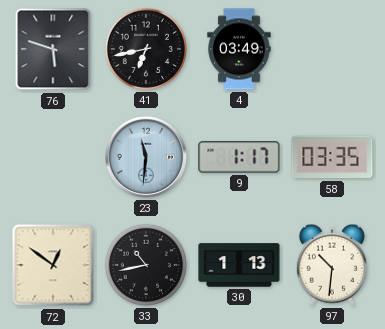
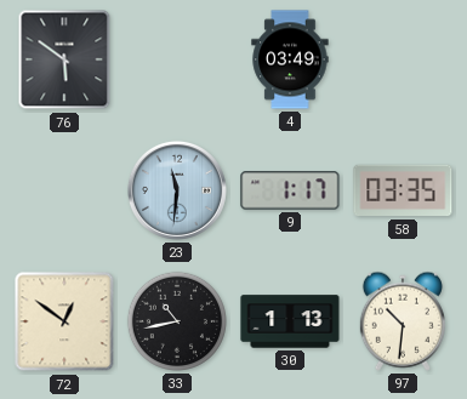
76: 5:48 -> 5:51
41: 6:43 -> none
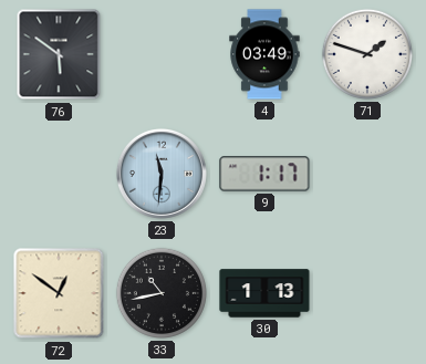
71: none -> 1:48
58: 03:35 -> none
97: 10:31 -> none
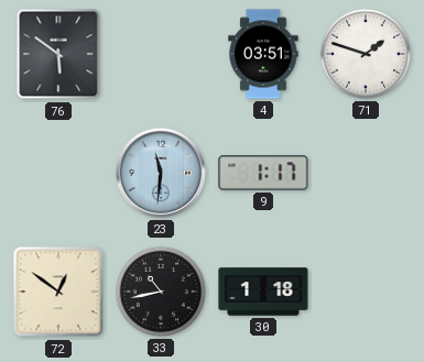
4: 03:49 -> 03:51
30: 1:13 -> 1:18
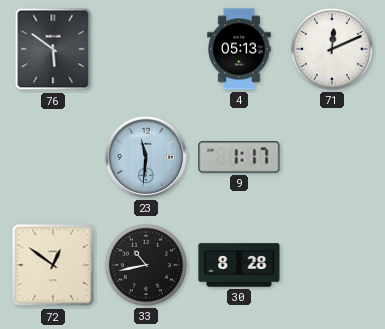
4: 03:51 -> 05:13
71: 1:48 -> 12:11
30: 1:18 -> 8:28
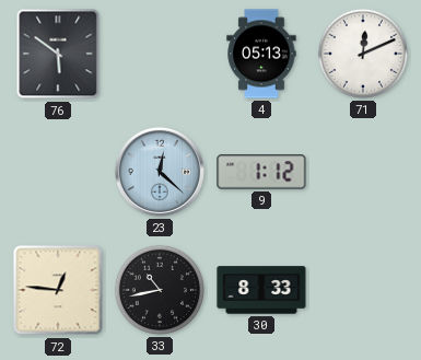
23: 11:31 -> 12:22
9: 1:17 -> 1:12
72: 12:51 -> 12:46
30: 8:28 -> 8:33
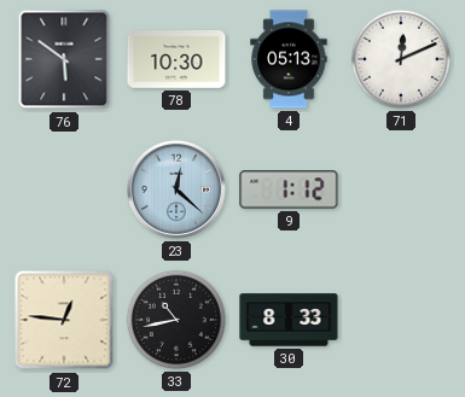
78: none -> 10:30
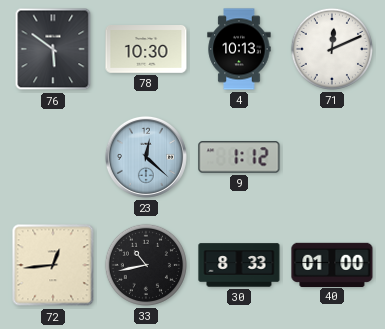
4: 05:13 -> 10:13
72: 12:46 -> 12:44
40: none -> 01:00
